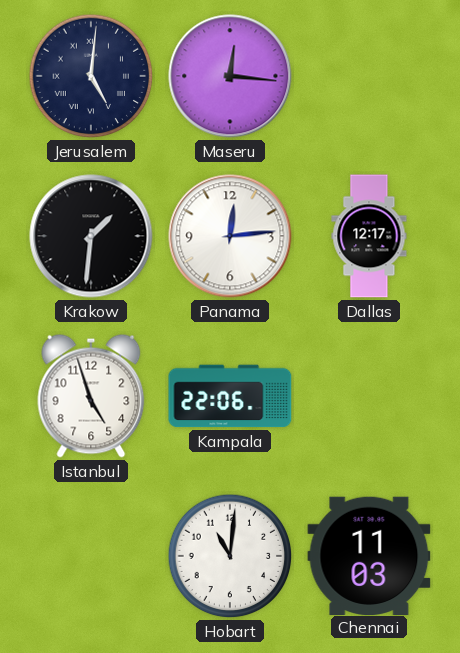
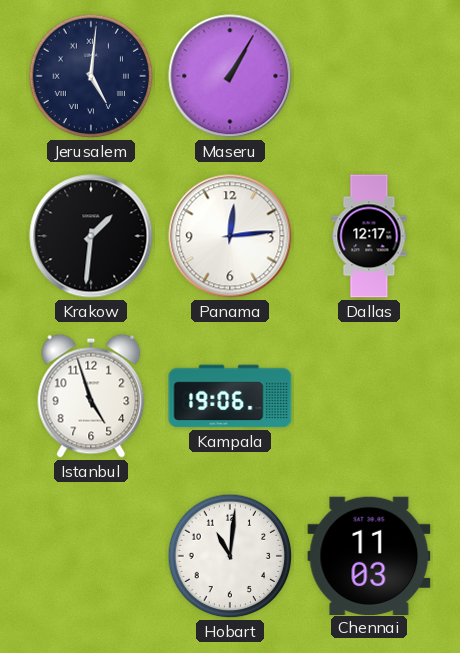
Maseru: 12:16 -> 1:05
Kampala: 22:06 -> 19:06
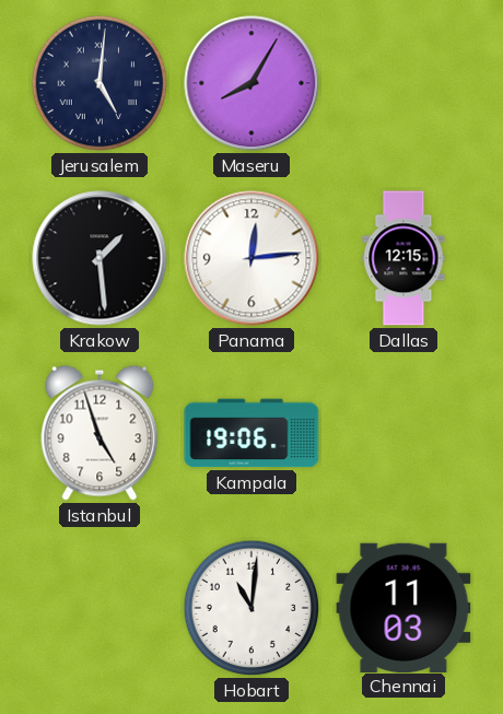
Maseru: 1:05 -> 8:05
Krakow: 1:31 -> 1:29
Dallas: 12:17 -> 12:15
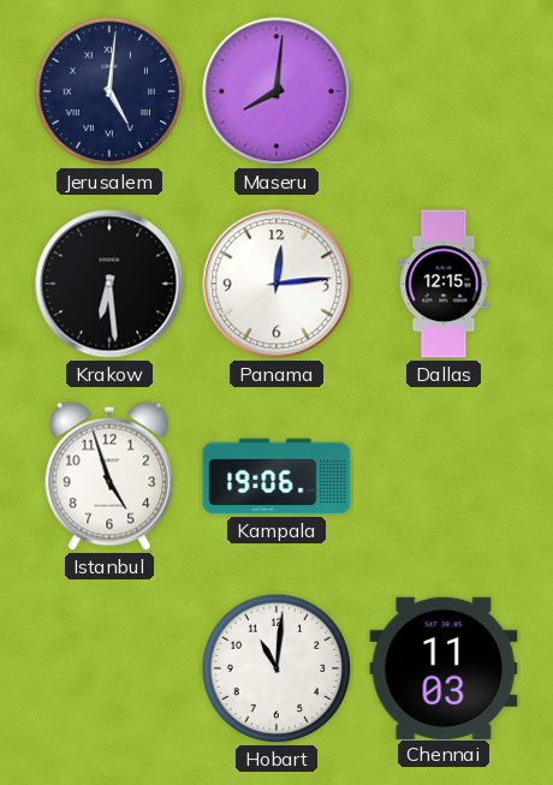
Maseru: 8:05 -> 8:01
Krakow: 1:29 -> 6:29
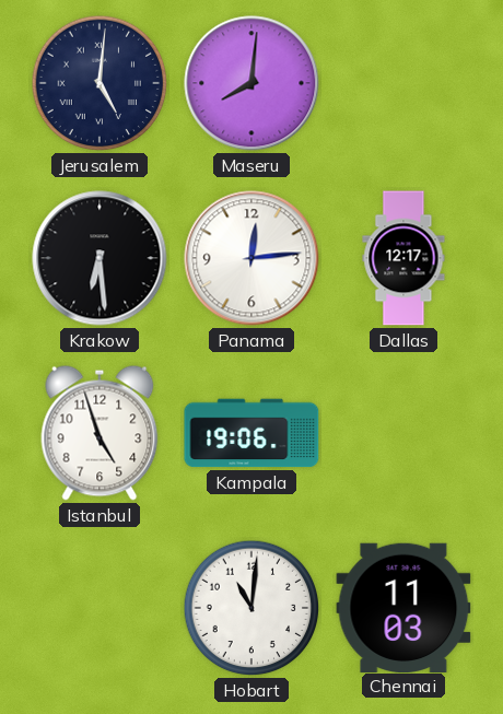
Dallas: 12:15 -> 12:17
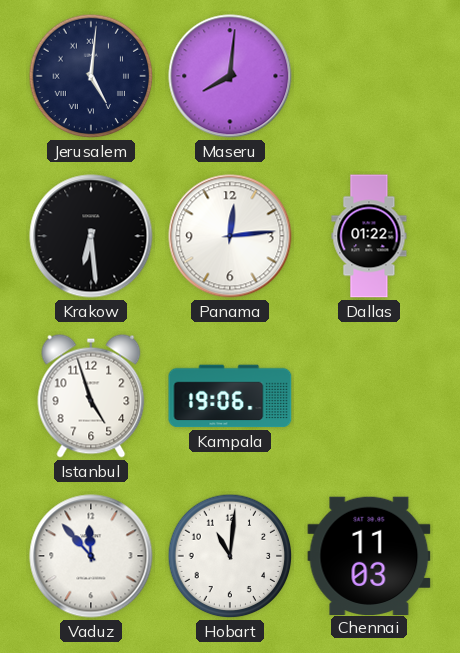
Dallas: 12:17 -> 01:22
Vaduz: none -> 11:53
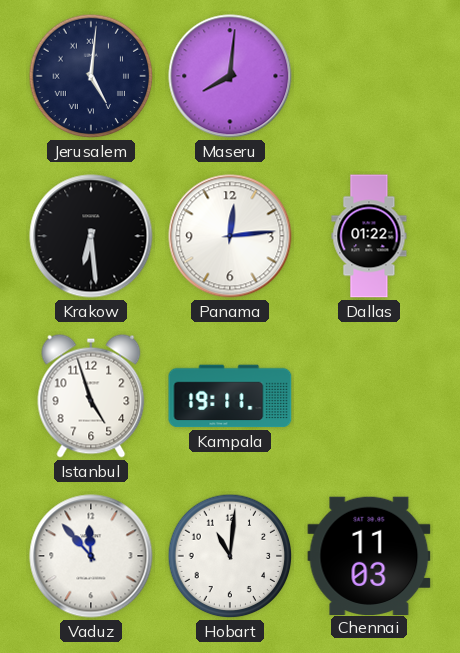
Kampala: 19:06 -> 19:11
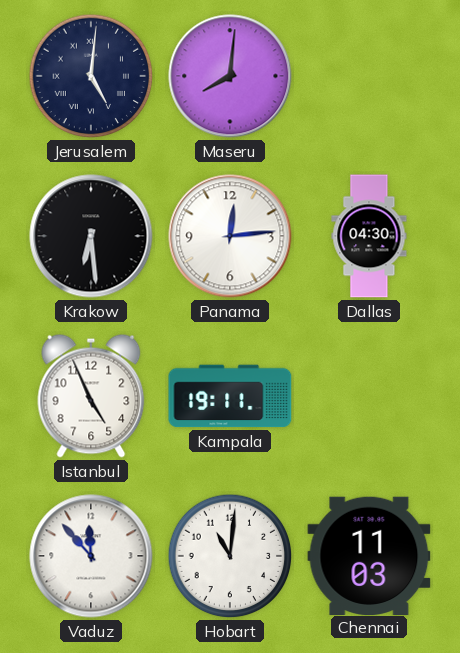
Dallas: 01:22 -> 04:30
Istanbul: 4:57 -> 4:56
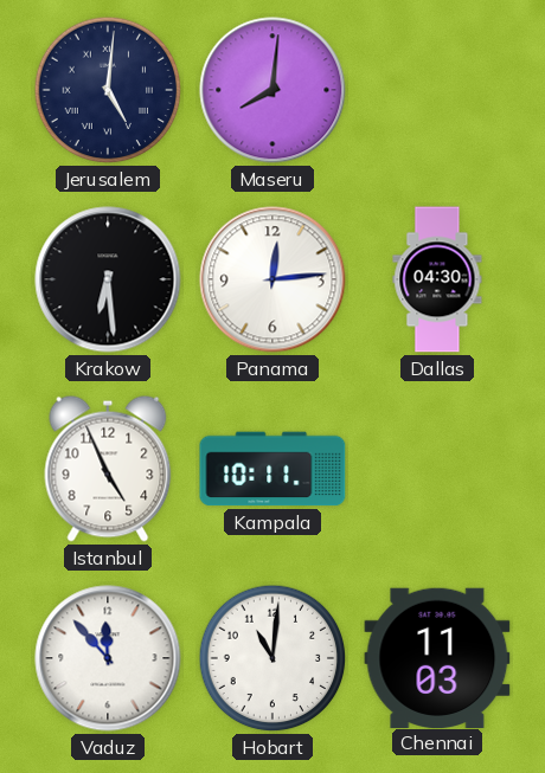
Kampala: 19:11 -> 10:11
